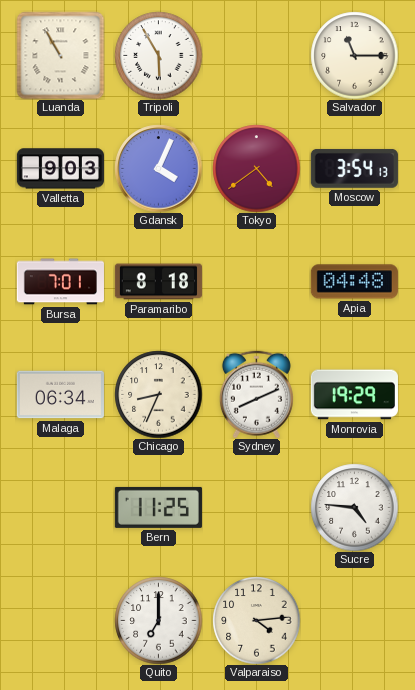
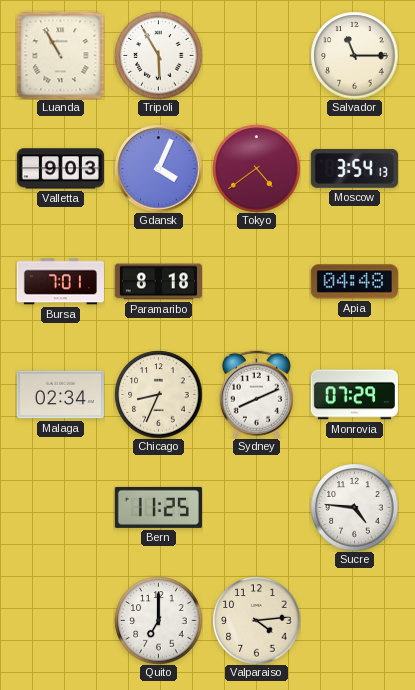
Malaga: 06:34 -> 02:34
Monrovia: 19:29 -> 07:29
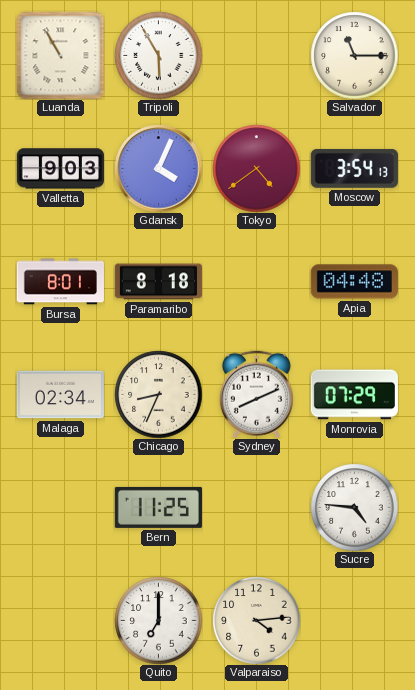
Bursa: 7:01 -> 8:01
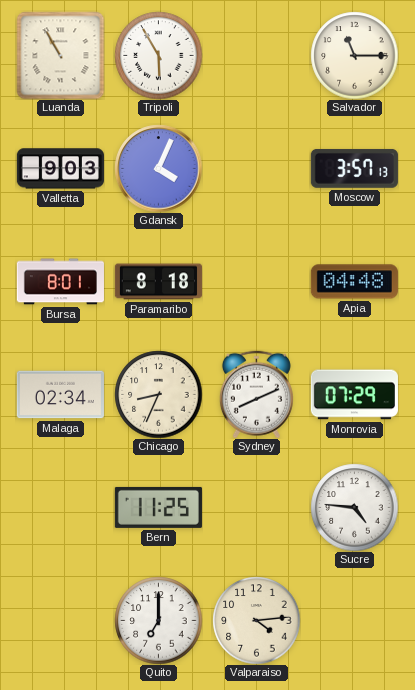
Tokyo: 4:39 -> none
Moscow: 3:54 -> 3:57
